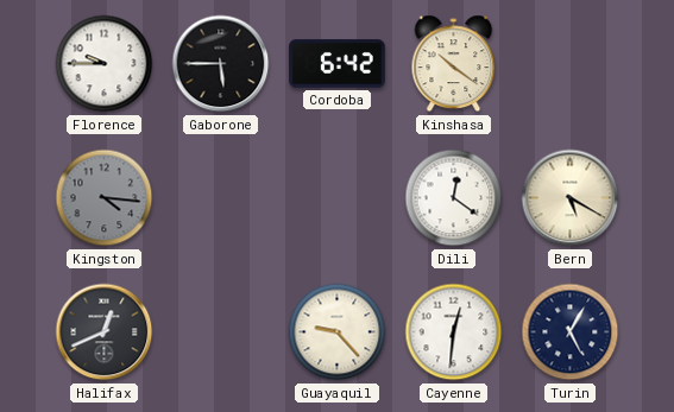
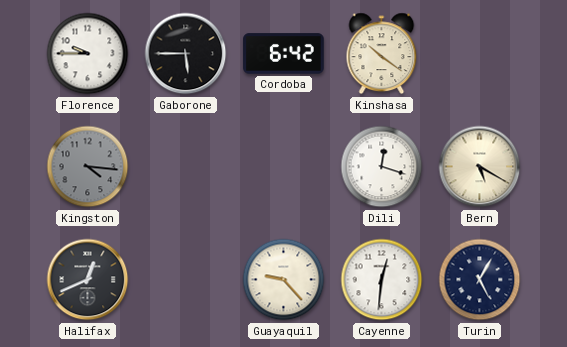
Dili: 12:21 -> 12:18
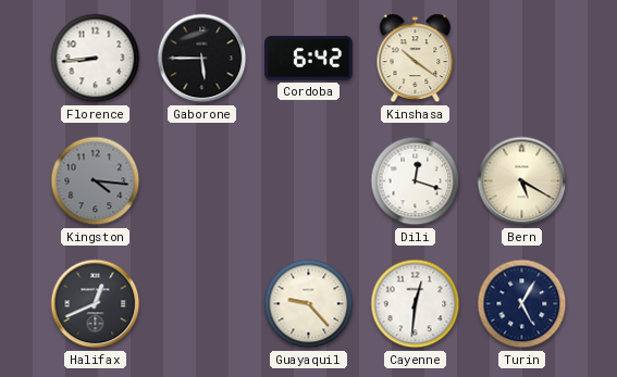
Florence: 9:45 -> 8:44
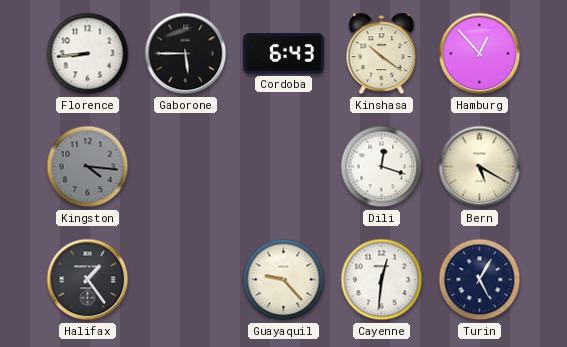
Cordoba: 6:42 -> 6:43
Hamburg: none -> 12:53
Halifax: 12:41 -> 1:24
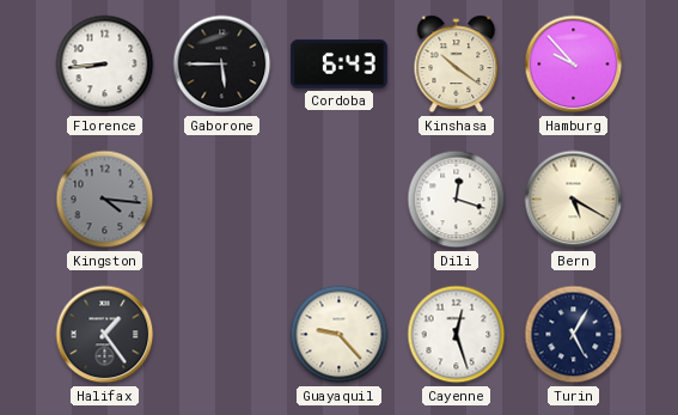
Hamburg: 12:53 -> 9:53
Cayenne: 12:31 -> 12:27
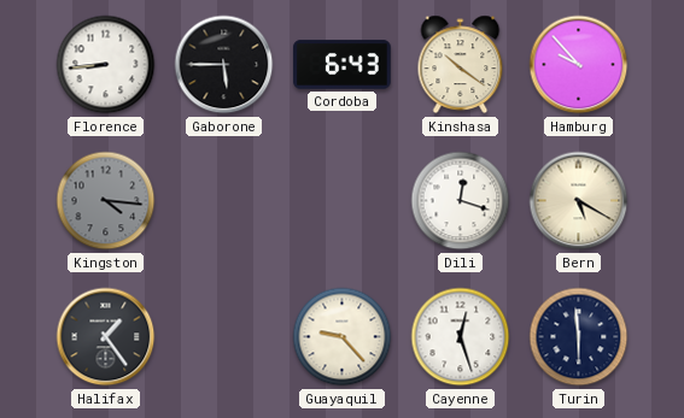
Turin: 5:05 -> 5:59
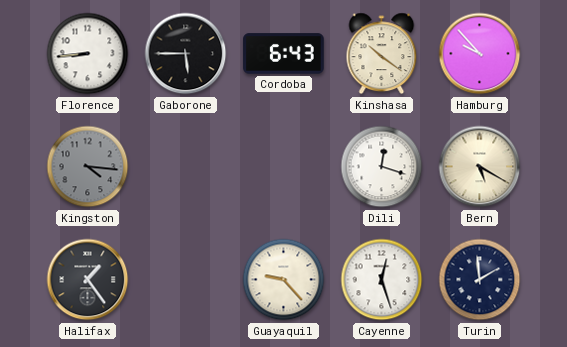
Turin: 5:59 -> 1:59
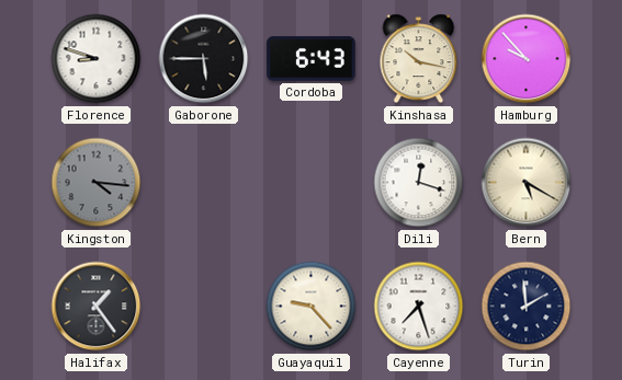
Florence: 8:44 -> 8:48
Kinshasa: 10:21 -> 10:17
Cayenne: 12:27 -> 7:27
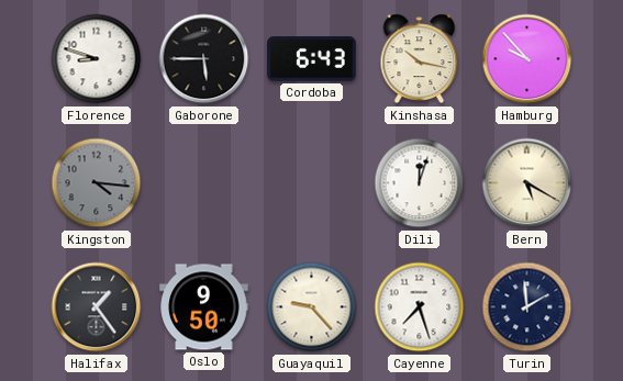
Dili: 12:18 -> 12:03
Oslo: none -> 9:50
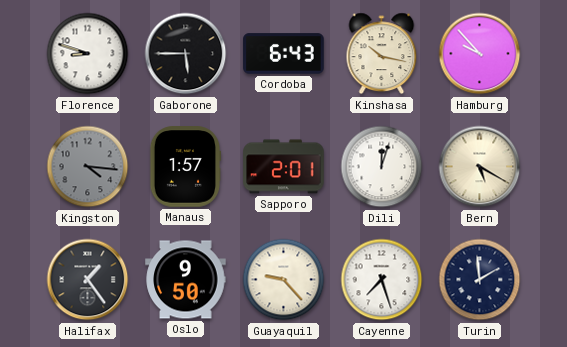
Manaus: none -> 1:57
Sapporo: none -> 2:01
